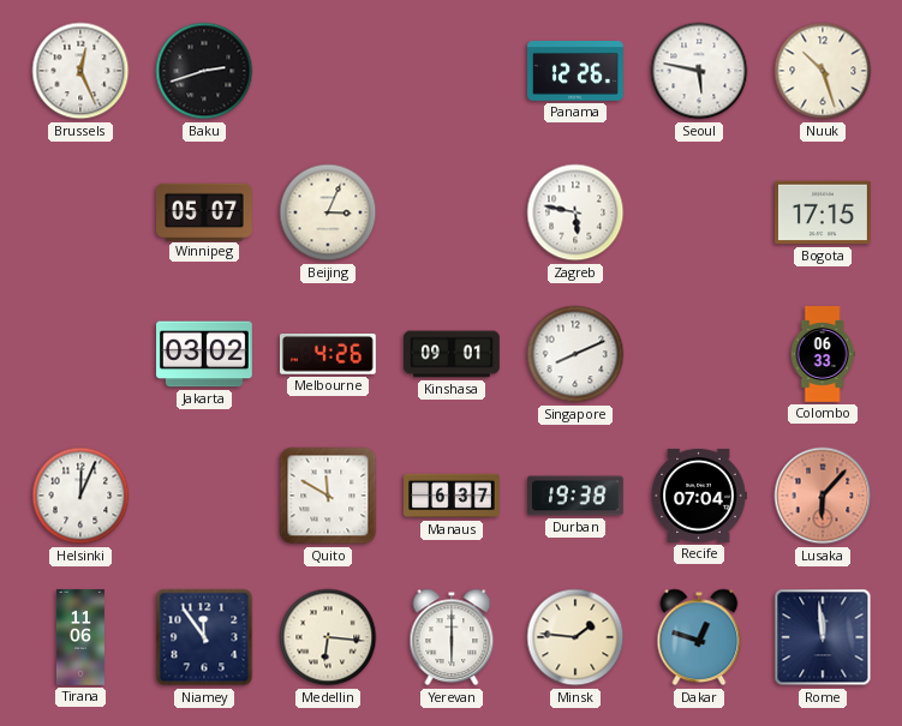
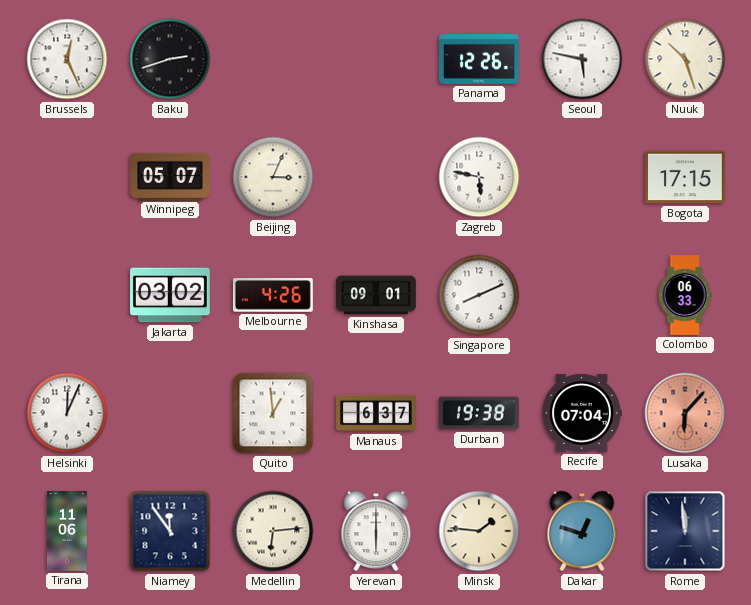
Quito: 11:50 -> 12:59
Medellin: 6:16 -> 6:14
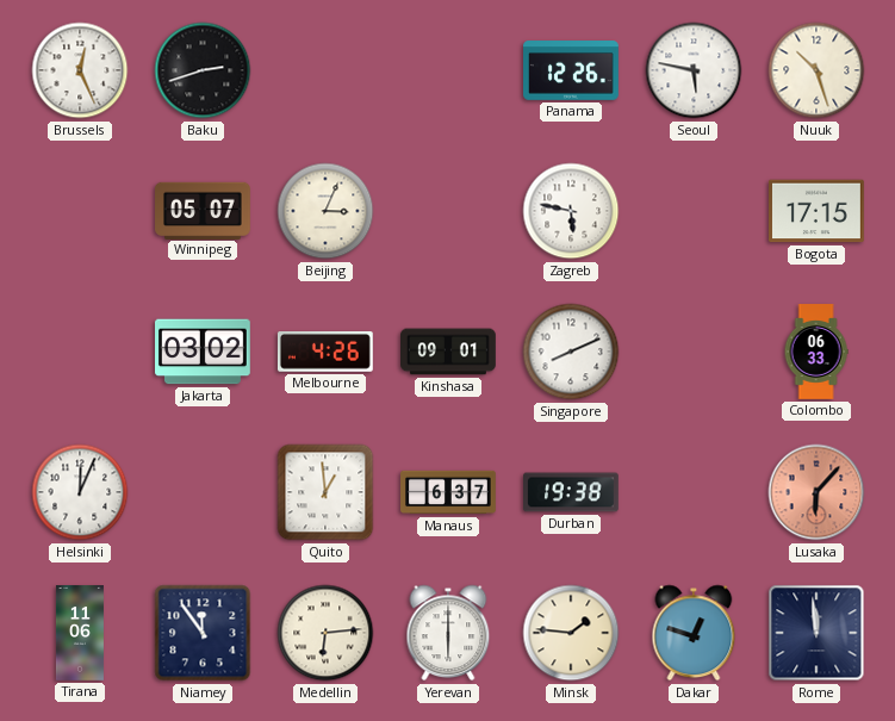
Recife: 07:04 -> none
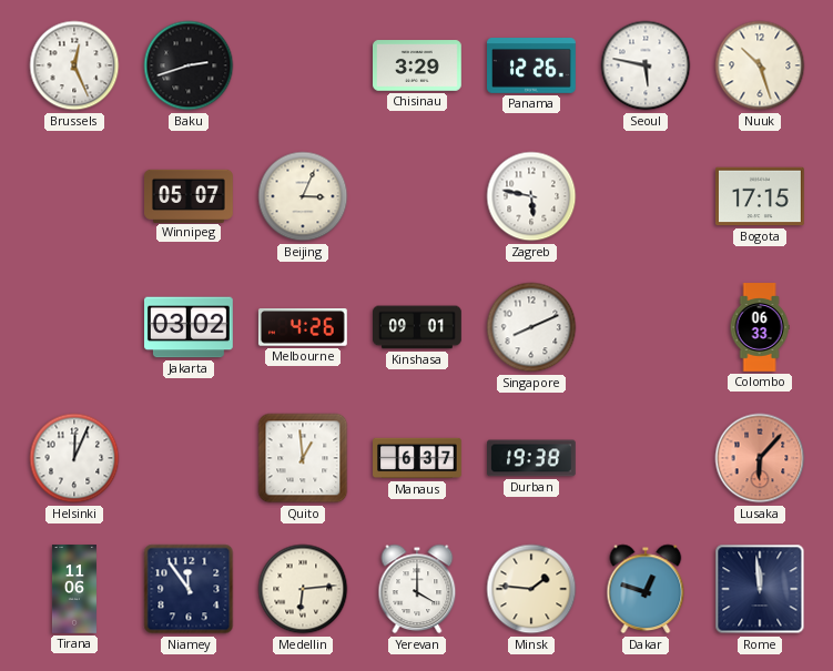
Chisinau: none -> 3:29
Yerevan: 6:00 -> 4:00
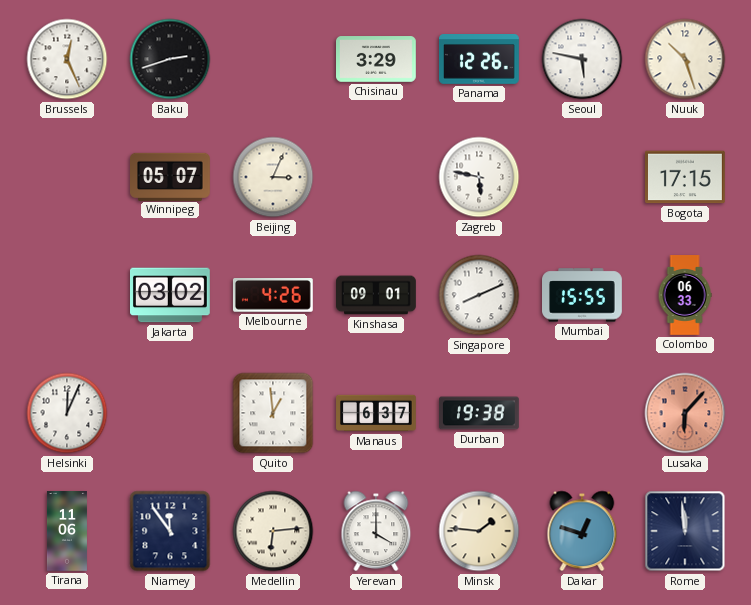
Mumbai: none -> 15:55
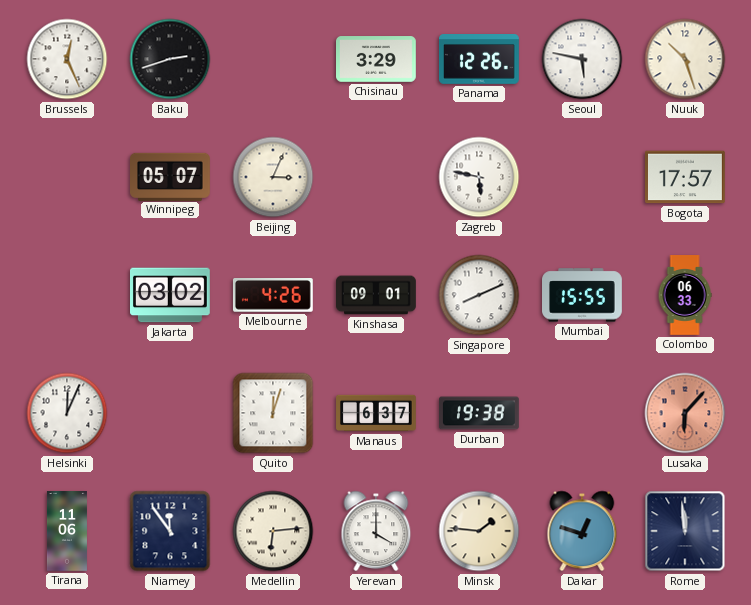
Bogota: 17:15 -> 17:57
Quito: 12:59 -> 12:03
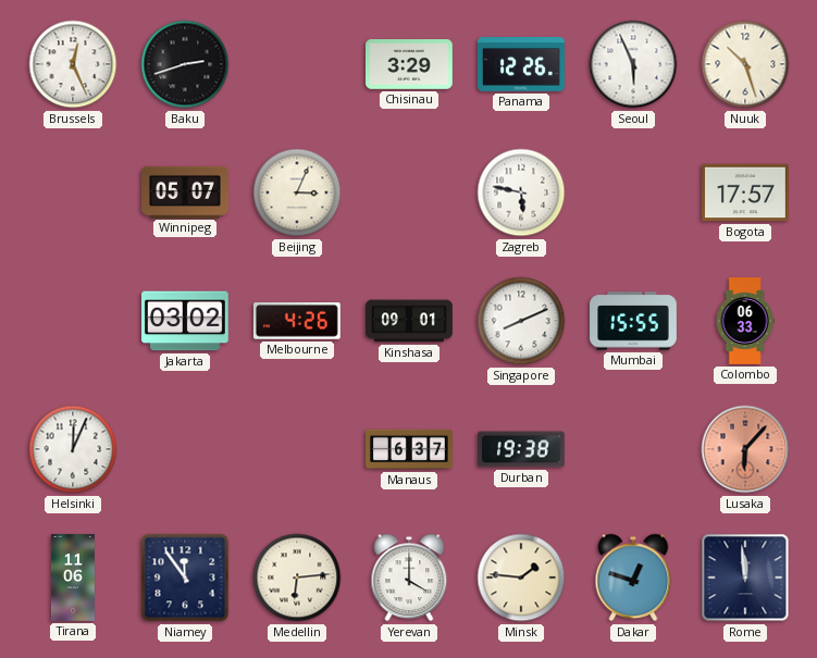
Seoul: 5:47 -> 5:56
Quito: 12:03 -> none
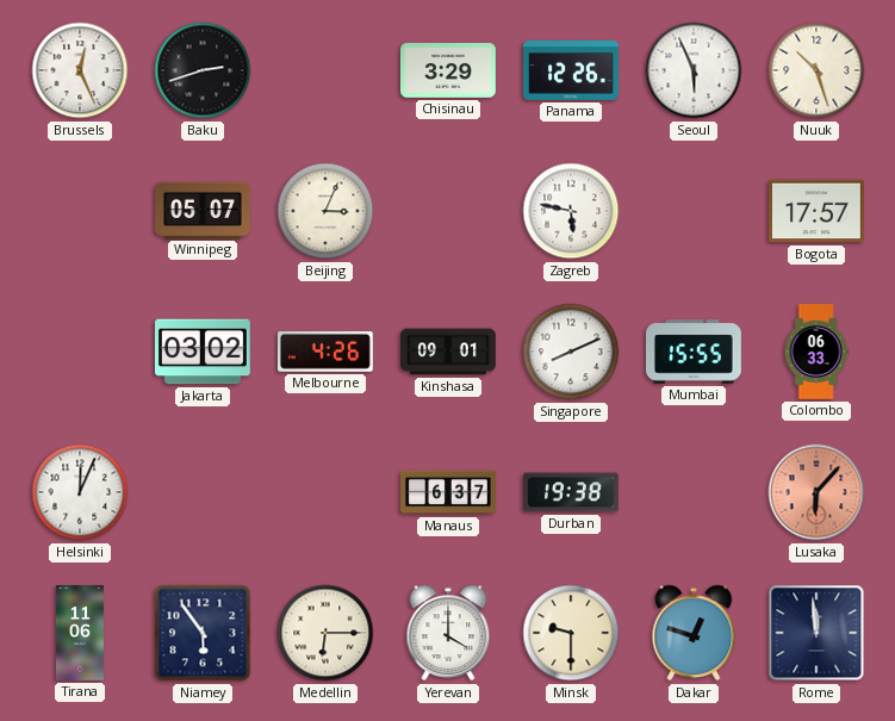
Niamey: 11:54 -> 5:54
Medellin: 6:14 -> 6:15
Minsk: 1:46 -> 9:30
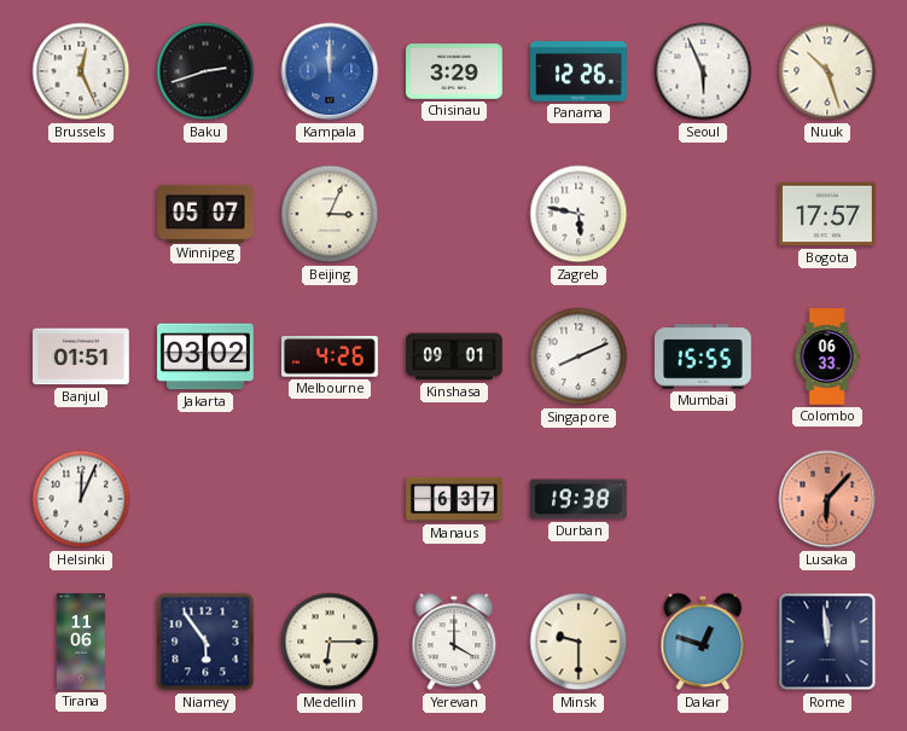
Kampala: none -> 12:00
Banjul: none -> 01:51
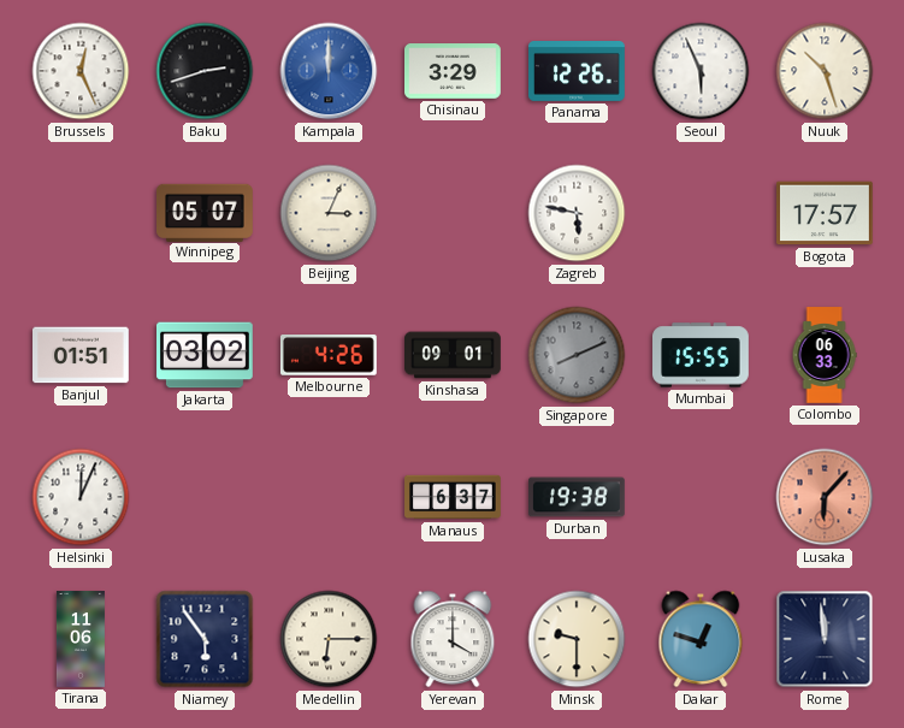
Singapore dial: white -> grey
